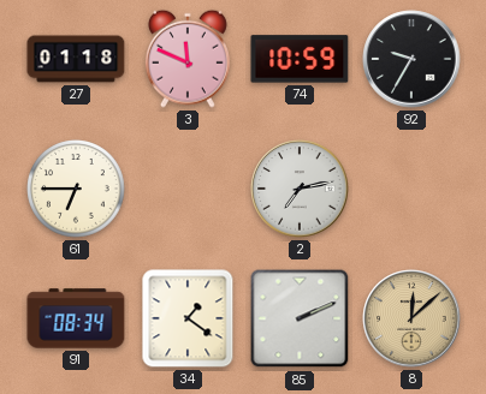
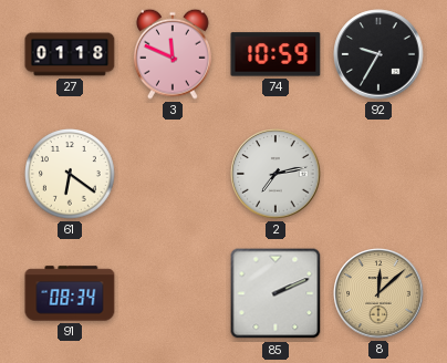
61: 6:45 -> 6:21
34: 1:21 -> none
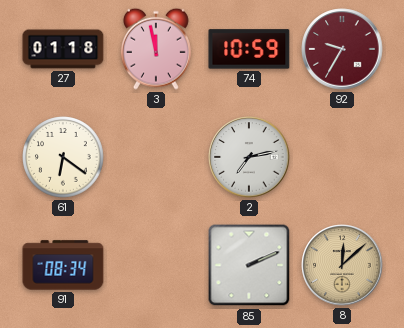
3: 11:49 -> 11:58
92 dial: black -> burgundy
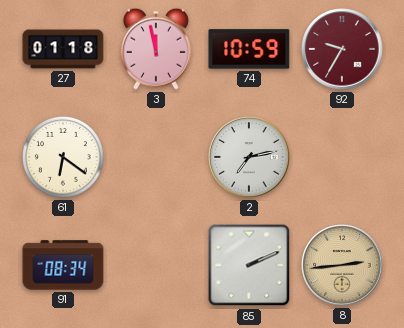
8: 12:08 -> 2:44
